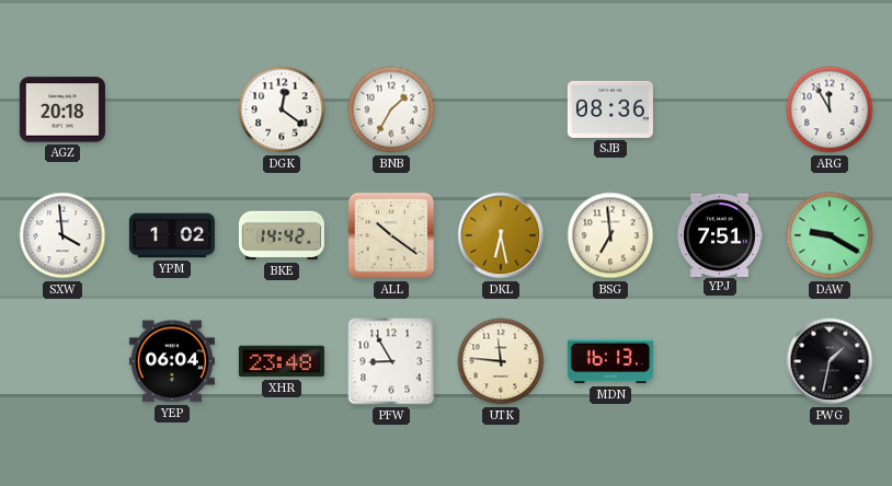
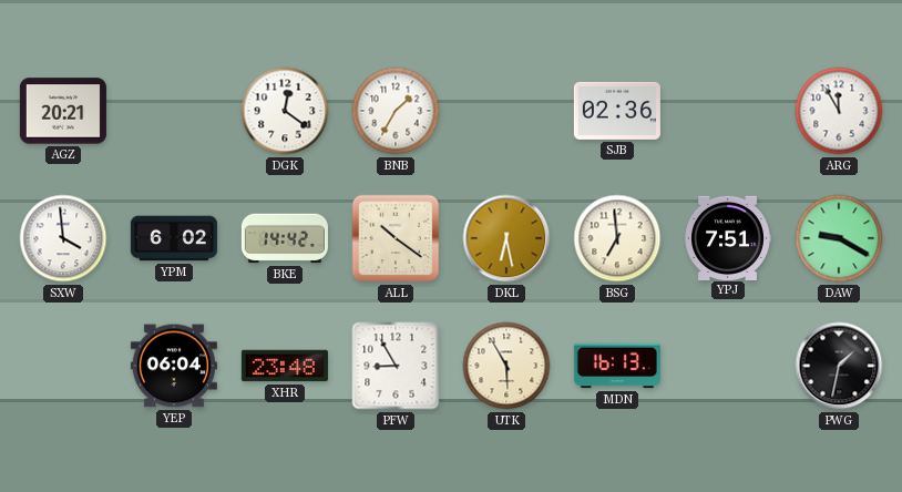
AGZ: 20:18 -> 20:21
SJB: 08:36 -> 02:36
YPM: 1:02 -> 6:02
UTK: 11:46 -> 5:55
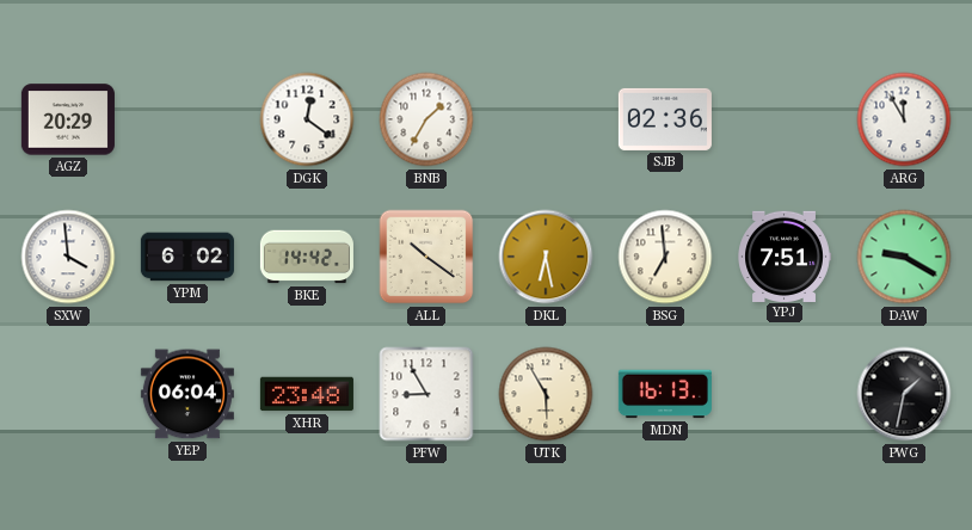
AGZ: 20:21 -> 20:29
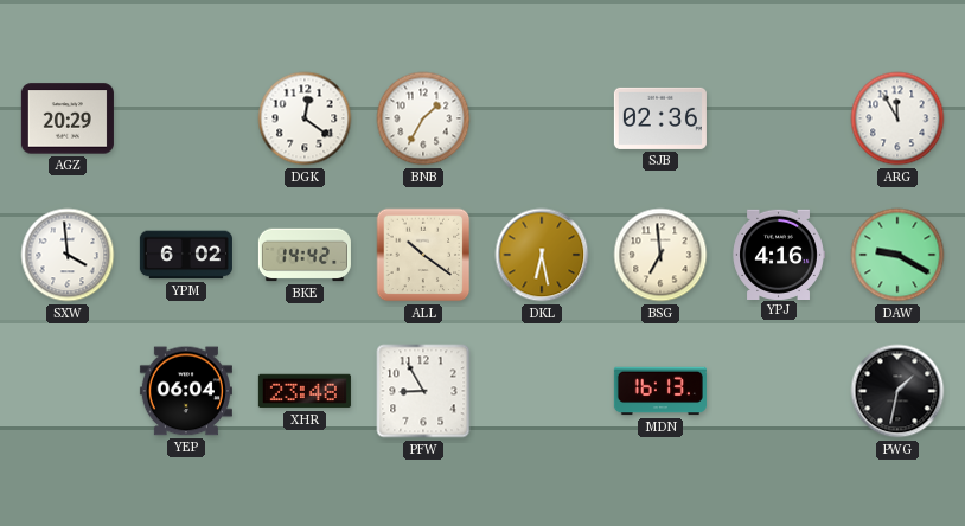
YPJ: 7:51 -> 4:16
UTK: 5:55 -> none
